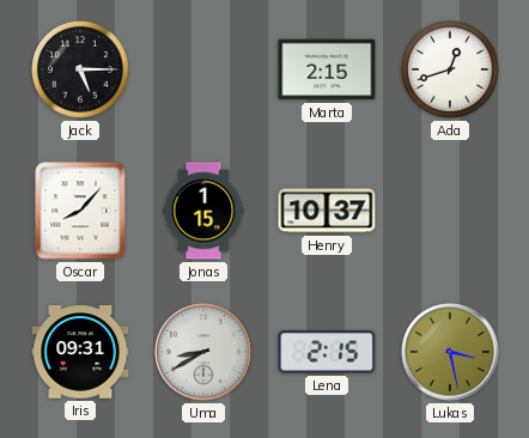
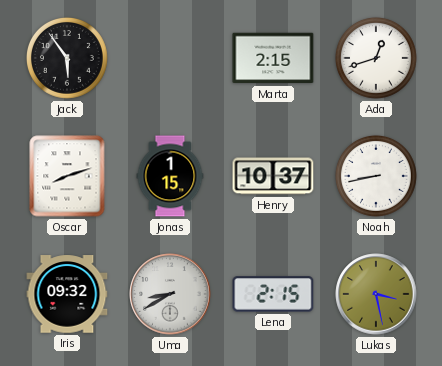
Jack: 5:15 -> 5:54
Oscar: 8:07 -> 8:12
Noah: none -> 8:43
Iris: 09:31 -> 09:32
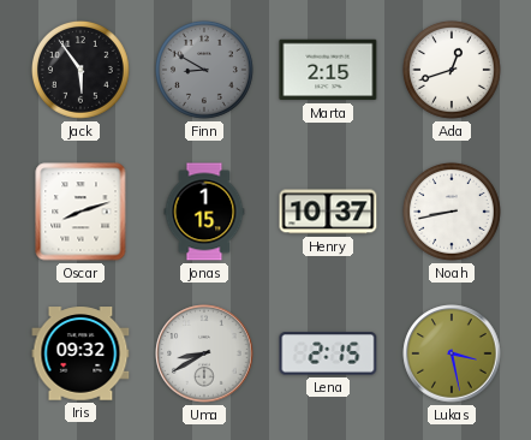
Finn: none -> 8:50
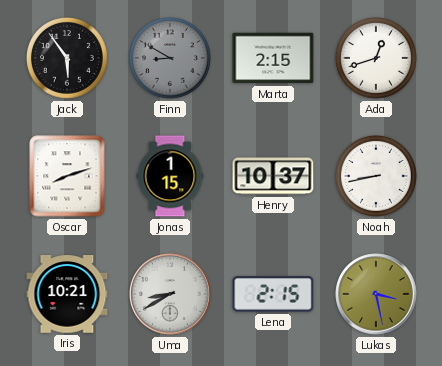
Iris: 09:32 -> 10:21
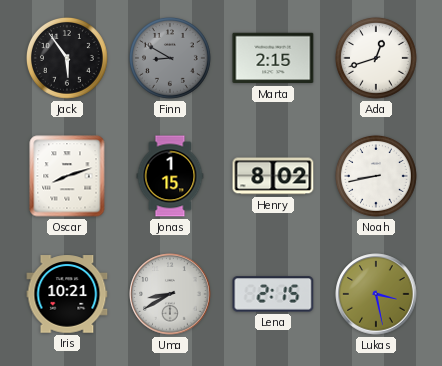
Henry: 10:37 -> 8:02
